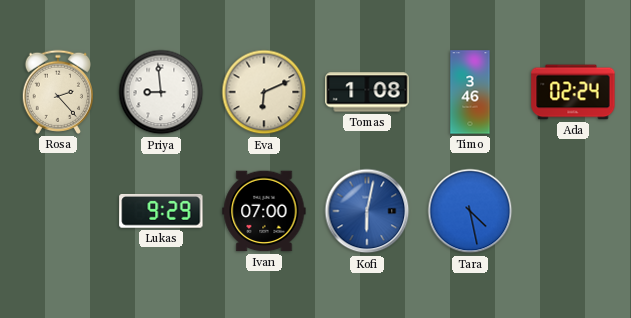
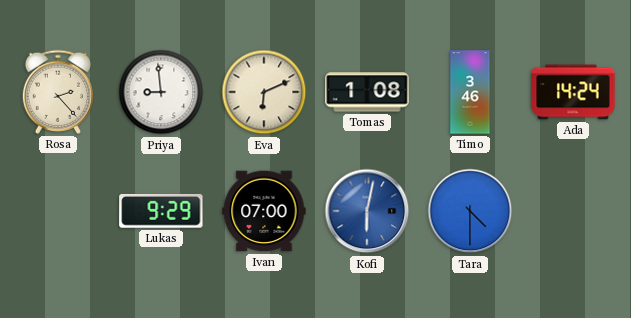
Ada: 02:24 -> 14:24
Tara: 4:28 -> 4:30
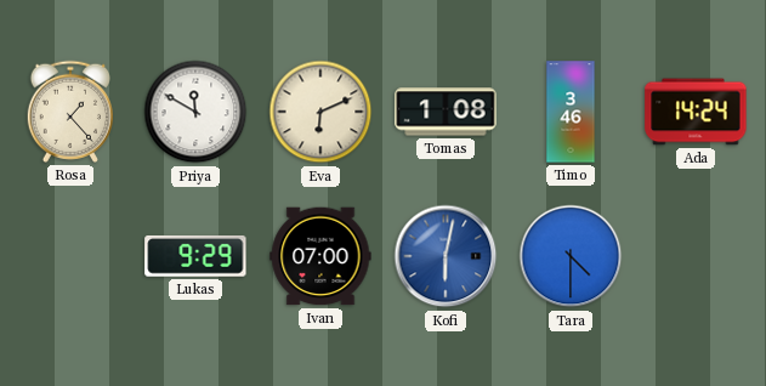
Rosa: 2:23 -> 1:23
Priya: 8:59 -> 11:50
